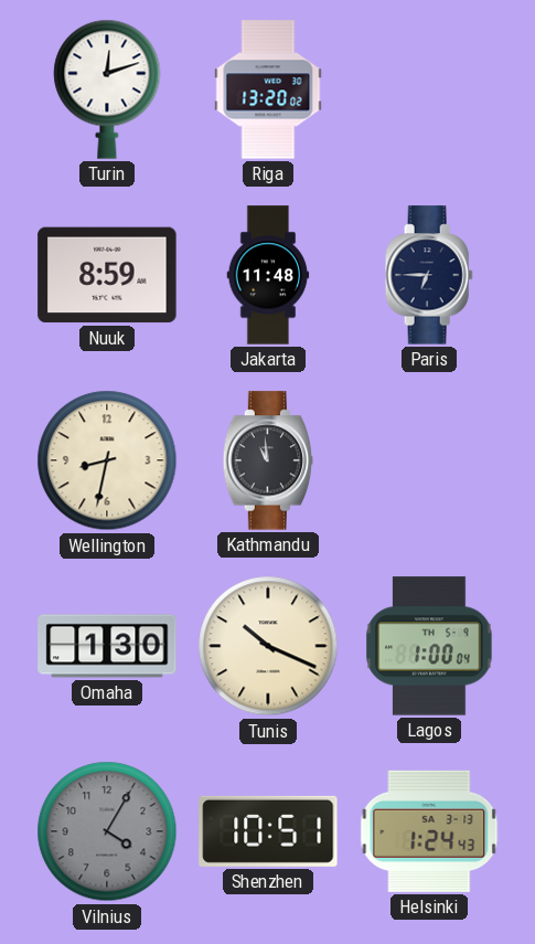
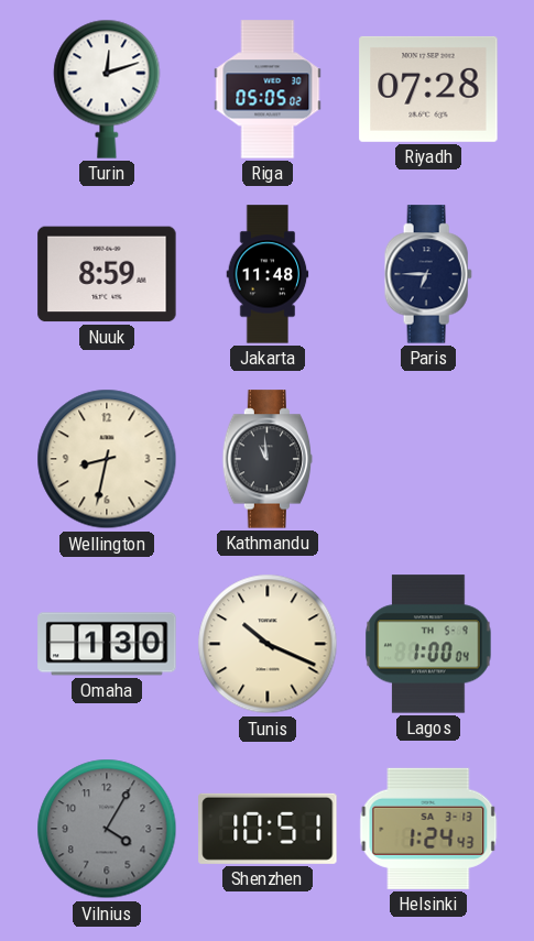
Riga: 13:20 -> 05:05
Riyadh: none -> 07:28
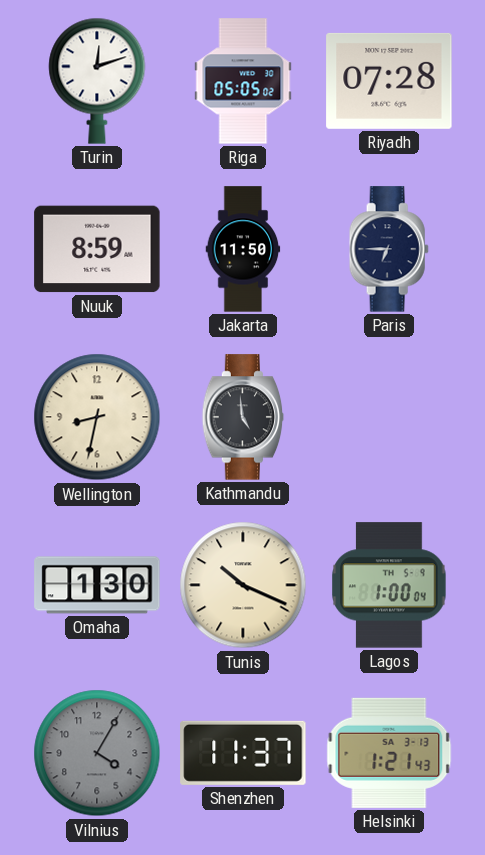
Jakarta: 11:48 -> 11:50
Kathmandu: 10:59 -> 4:59
Shenzhen: 10:51 -> 11:37
Helsinki: 1:24 -> 1:21
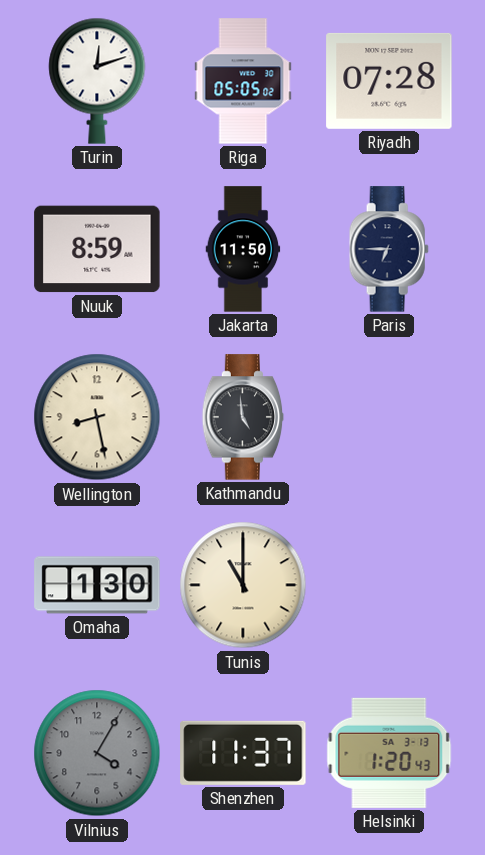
Wellington: 8:32 -> 8:28
Tunis: 10:19 -> 11:00
Lagos: 1:00 -> none
Helsinki: 1:21 -> 1:20
